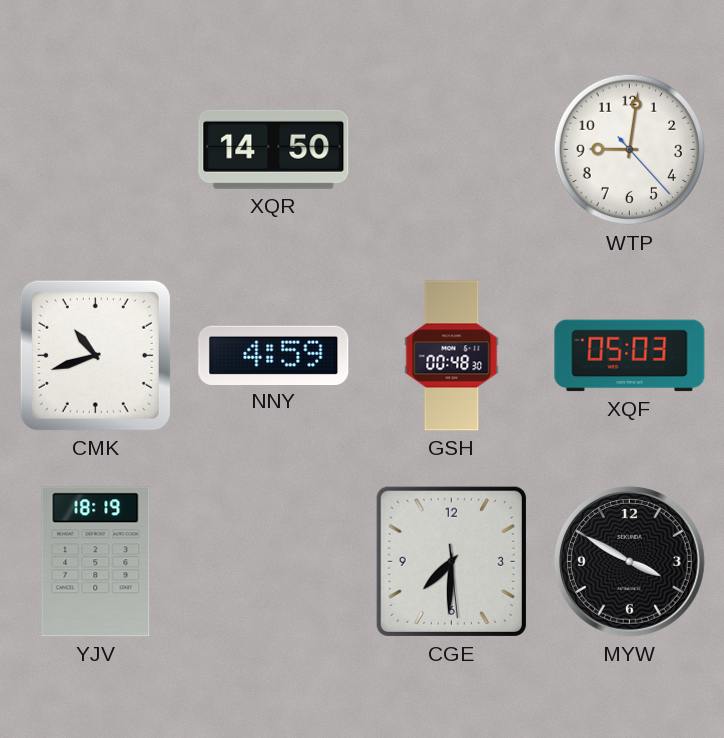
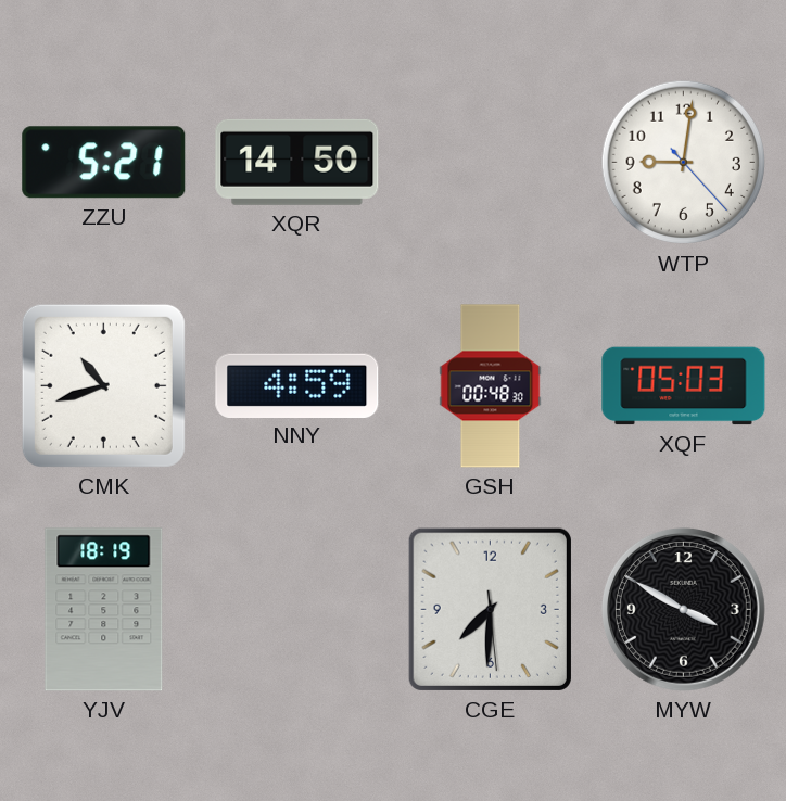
ZZU: none -> 5:21
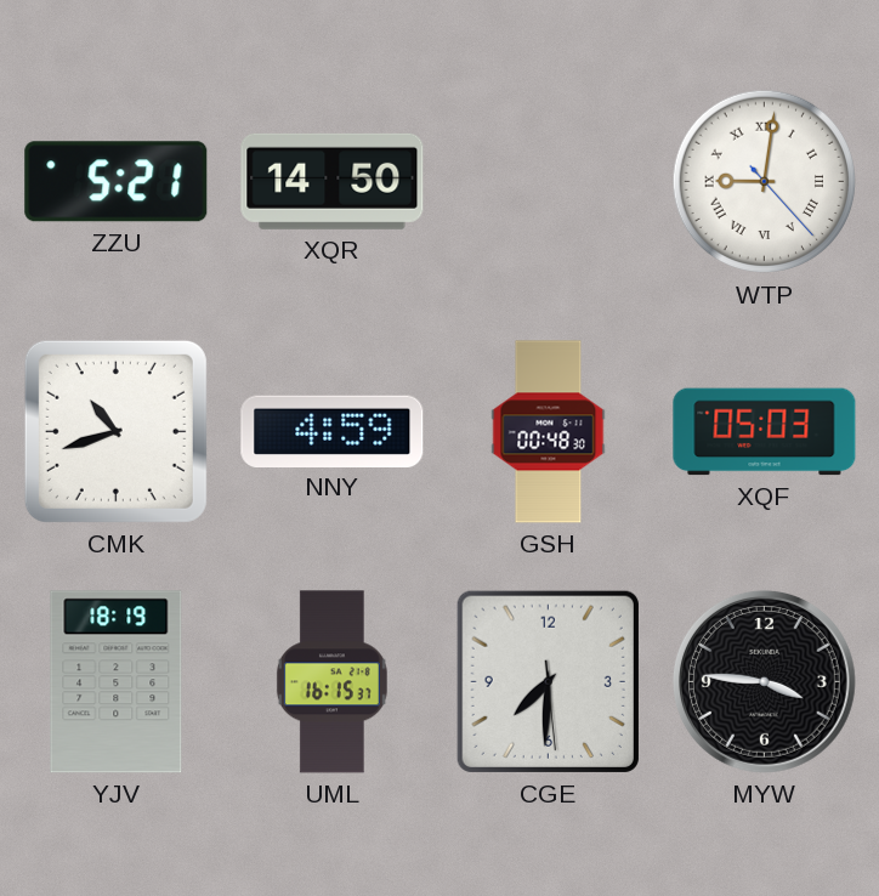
WTP numerals: Arabic -> Roman
UML: none -> 16:15
MYW: 3:50 -> 3:46
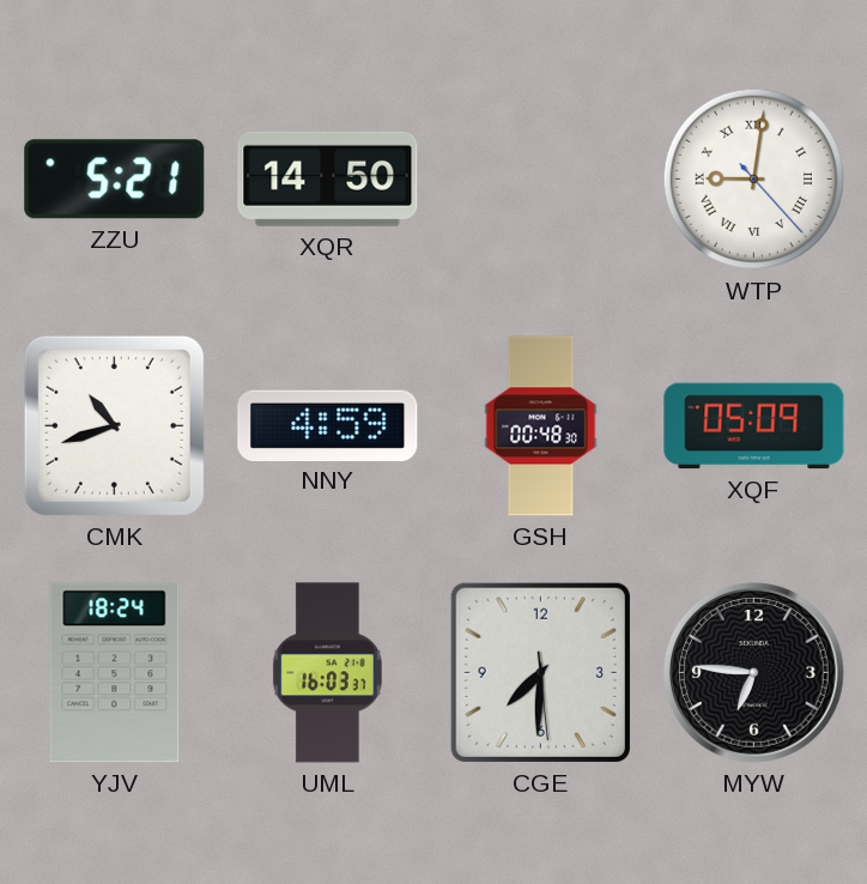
XQF: 05:03 -> 05:09
YJV: 18:19 -> 18:24
UML: 16:15 -> 16:03
MYW: 3:46 -> 6:46
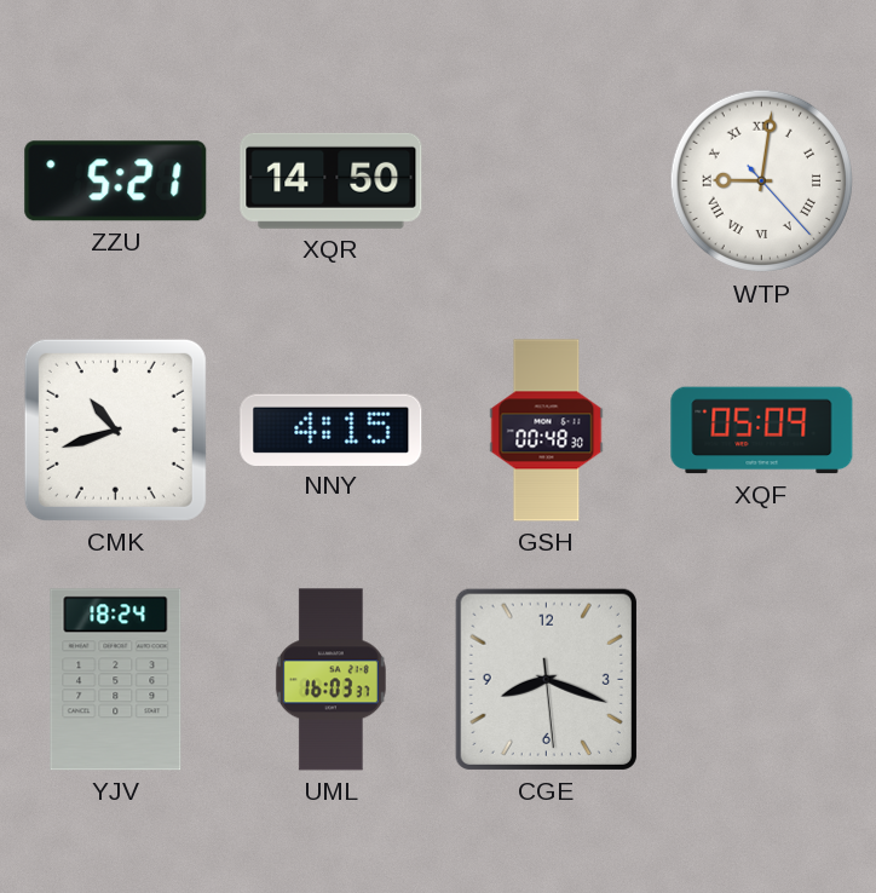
NNY: 4:59 -> 4:15
CGE: 7:30 -> 8:18
MYW: 6:46 -> none
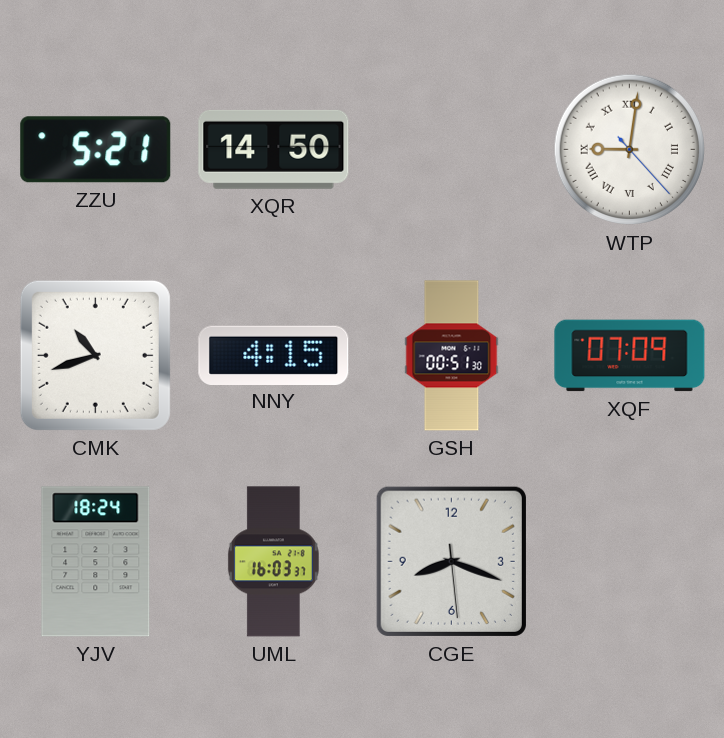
GSH: 00:48 -> 00:51
XQF: 05:09 -> 07:09
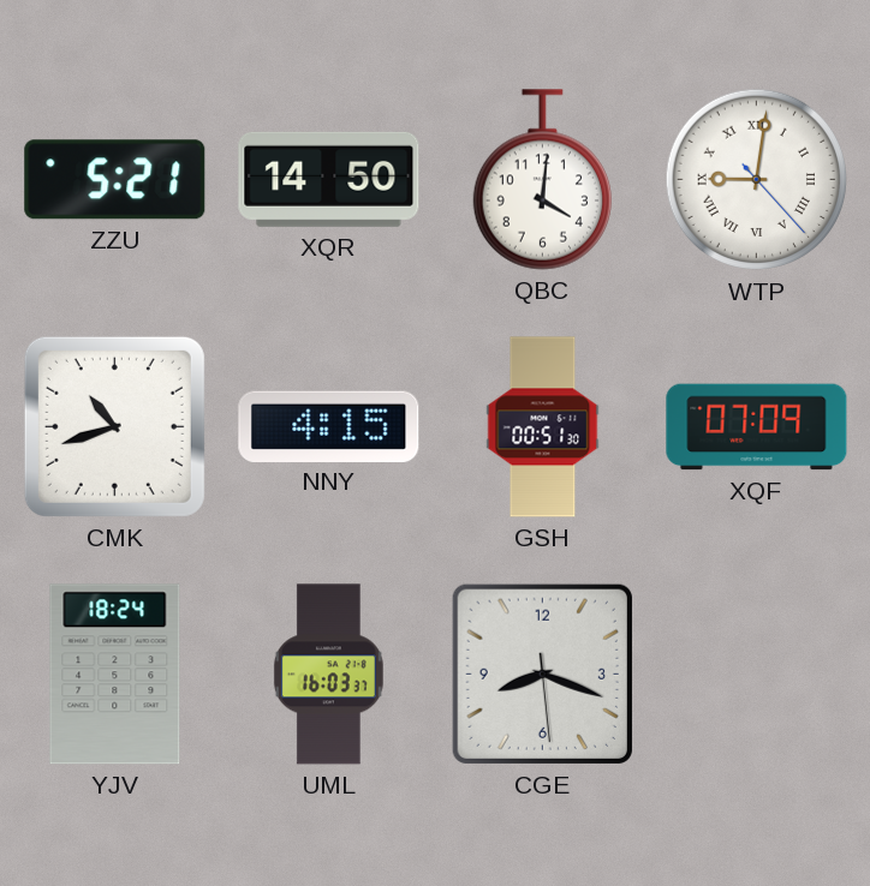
QBC: none -> 4:01
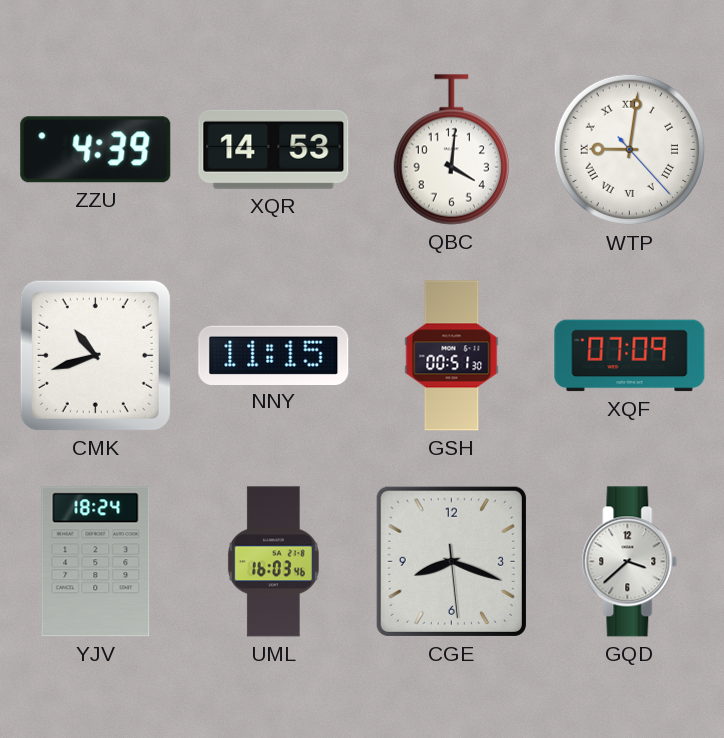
ZZU: 5:21 -> 4:39
XQR: 14:50 -> 14:53
NNY: 4:15 -> 11:15
UML: 16:03:37 -> 16:03:46
GQD: none -> 3:38
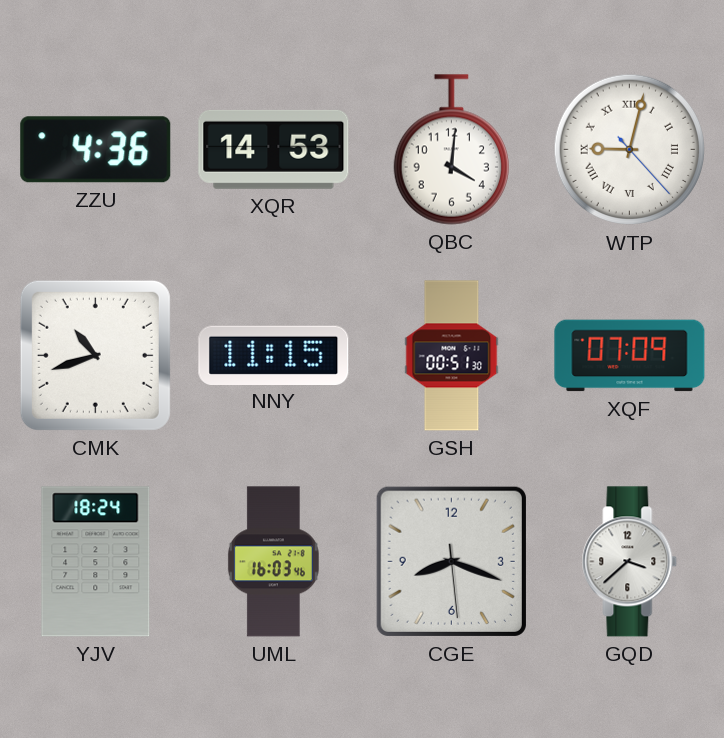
ZZU: 4:39 -> 4:36
WTP: 9:01 -> 9:02
